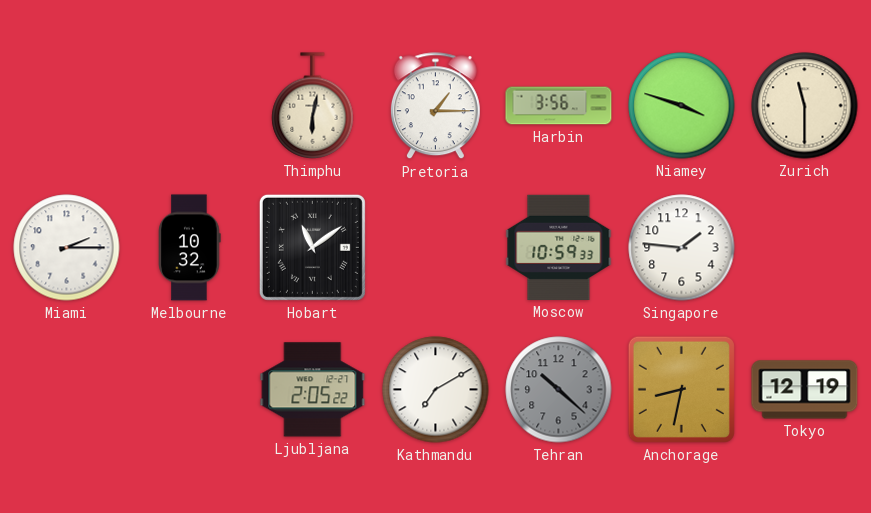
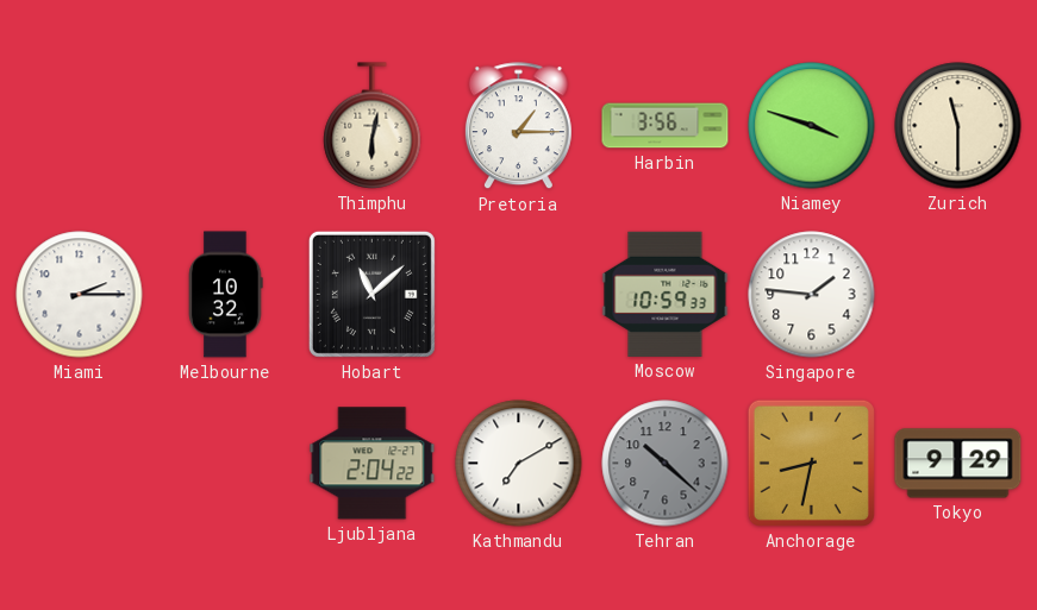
Hobart: 11:09 -> 11:08
Ljubljana: 2:05 -> 2:04
Tokyo: 12:19 -> 9:29
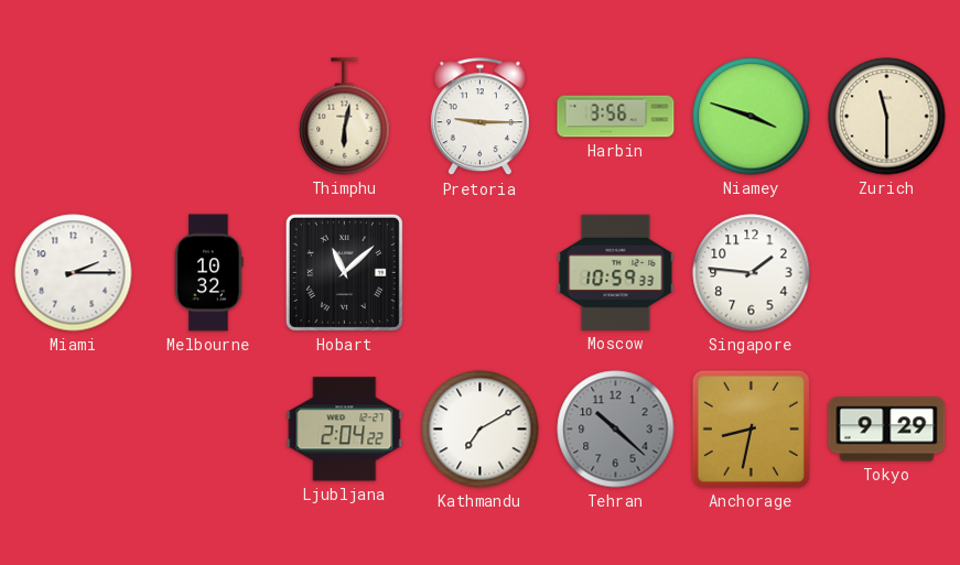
Pretoria: 1:15 -> 9:15
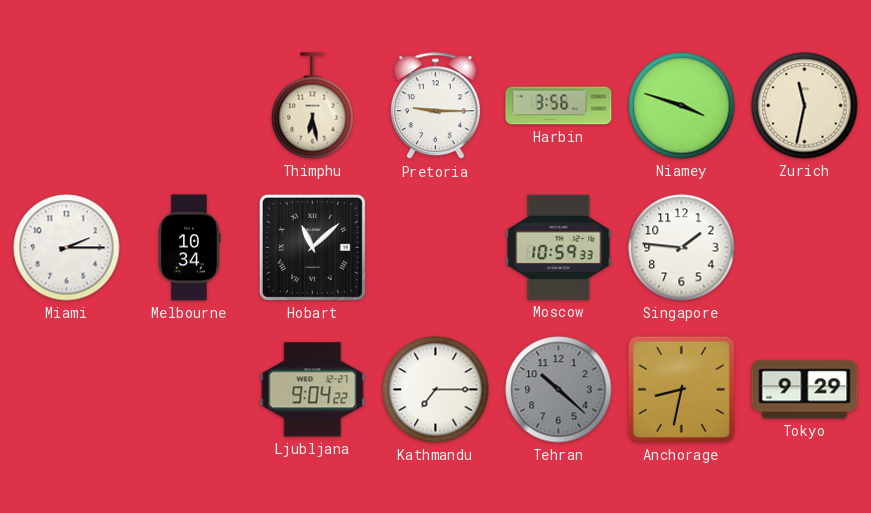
Thimphu: 6:02 -> 6:28
Zurich: 11:30 -> 11:32
Melbourne: 10:32 -> 10:34
Ljubljana: 2:04 -> 9:04
Kathmandu: 7:10 -> 7:15
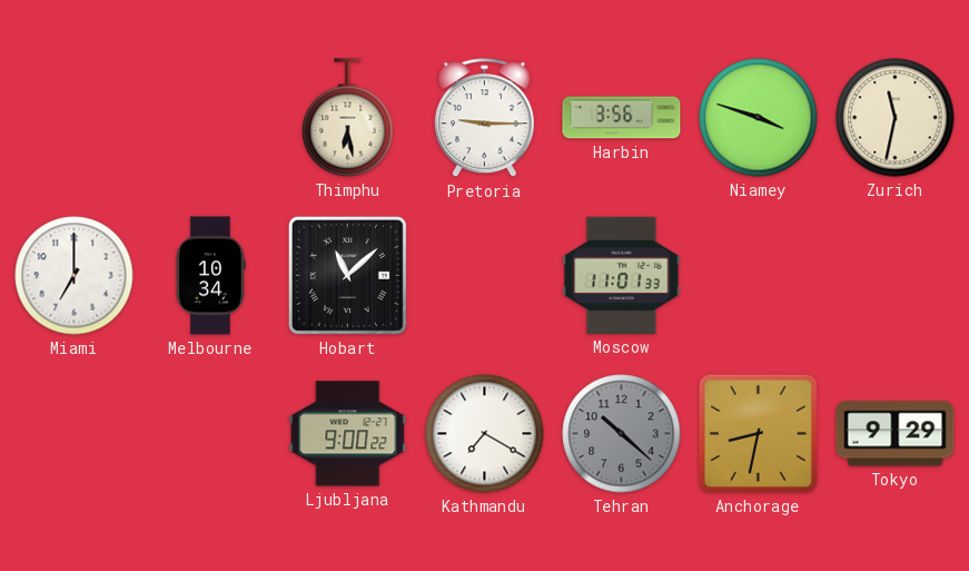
Miami: 2:15 -> 7:00
Moscow: 10:59 -> 11:01
Singapore: 1:46 -> none
Ljubljana: 9:04 -> 9:00
Kathmandu: 7:15 -> 7:20
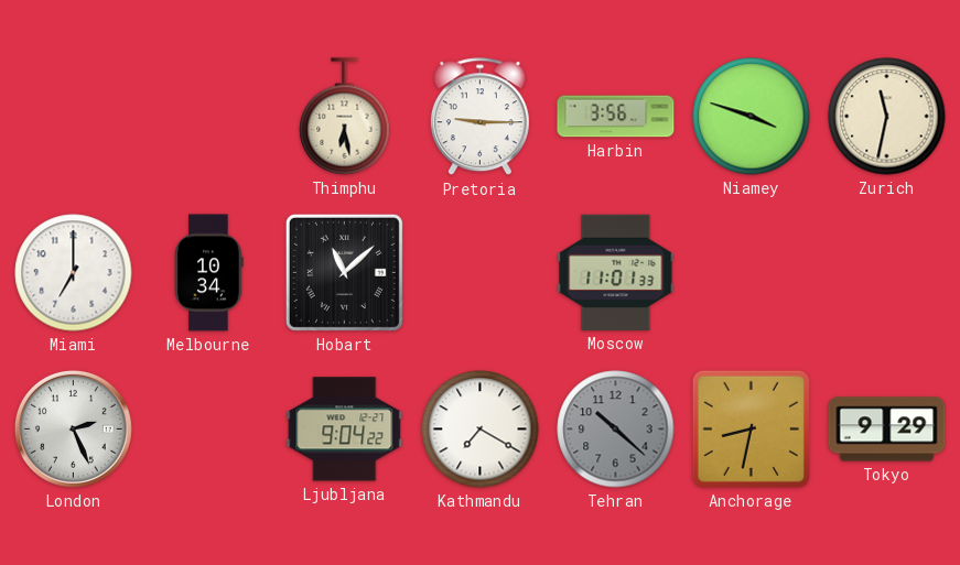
London: none -> 2:26
Ljubljana: 9:00 -> 9:04
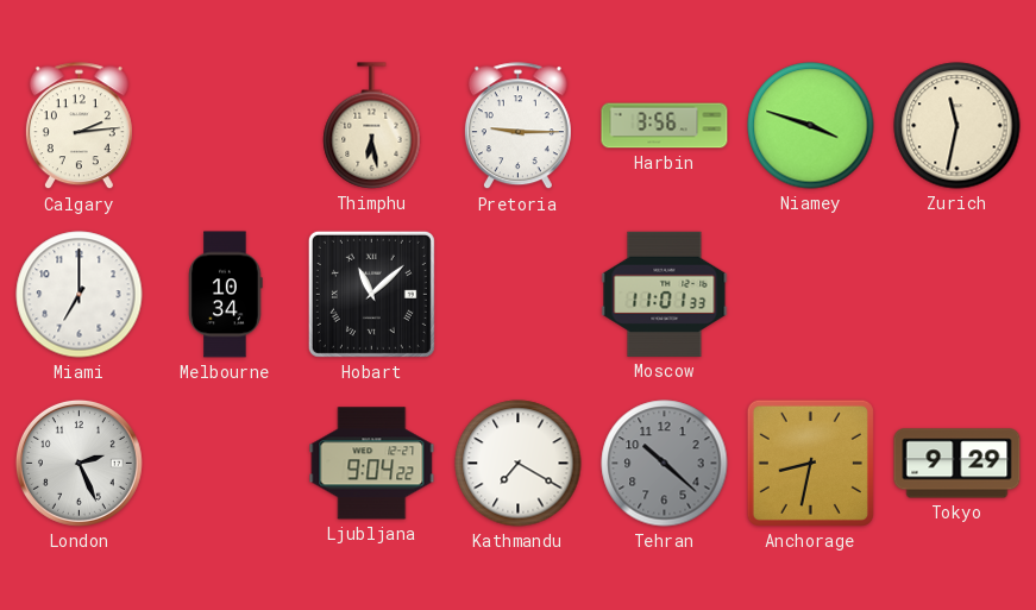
Calgary: none -> 2:14
